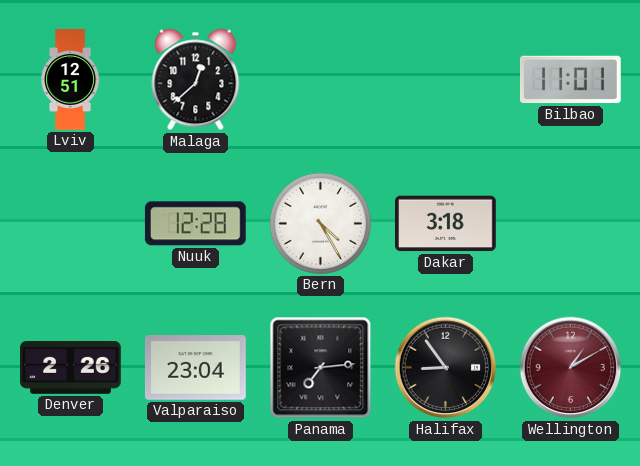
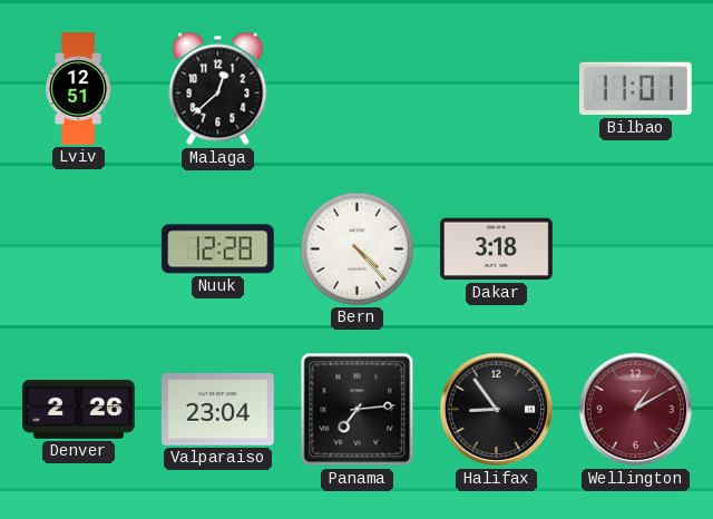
Bern: 4:25 -> 4:23
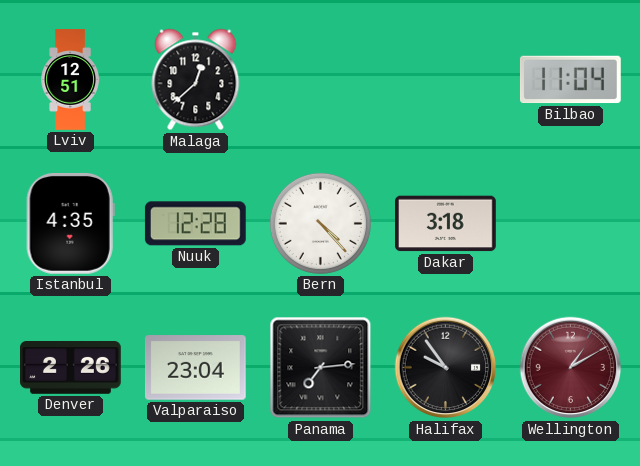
Bilbao: 11:01 -> 11:04
Istanbul: none -> 4:35
Halifax: 8:54 -> 9:54
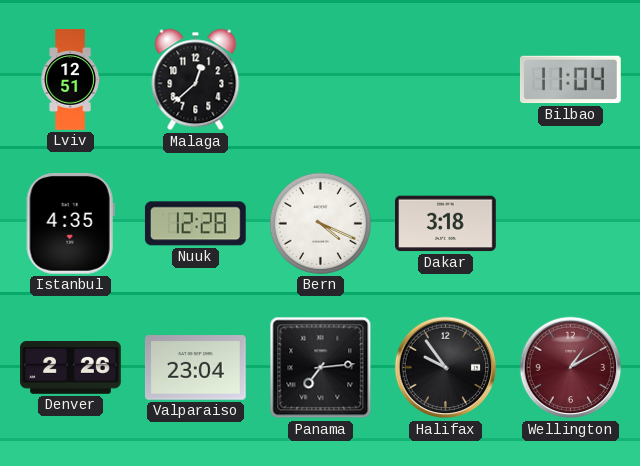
Bern: 4:23 -> 4:19
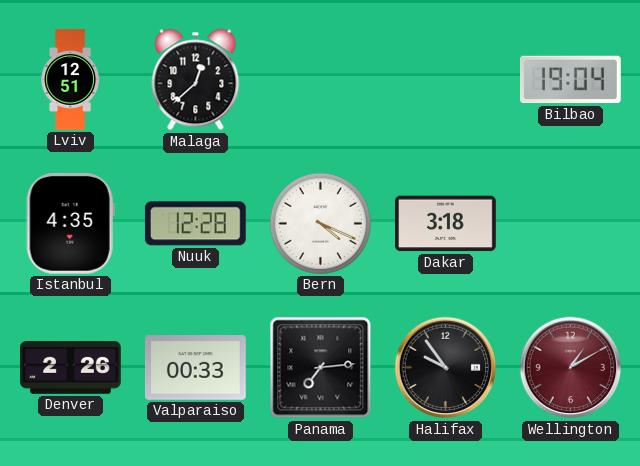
Bilbao: 11:04 -> 19:04
Valparaiso: 23:04 -> 00:33
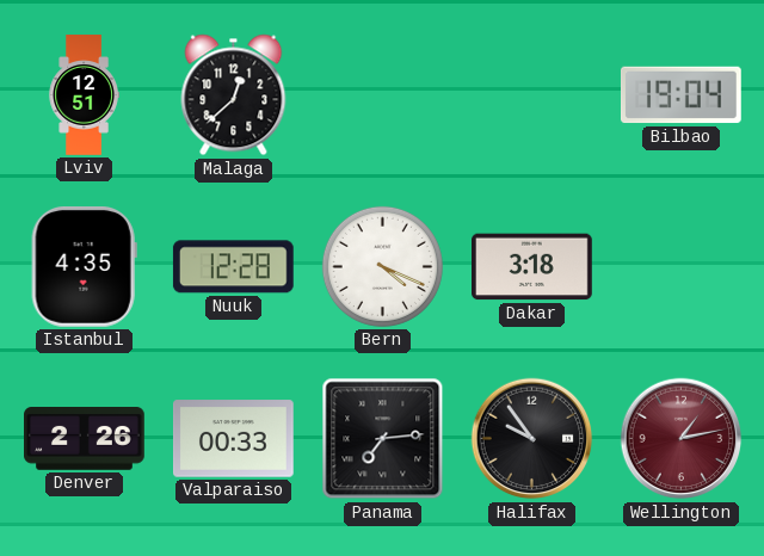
Wellington: 1:10 -> 1:13
